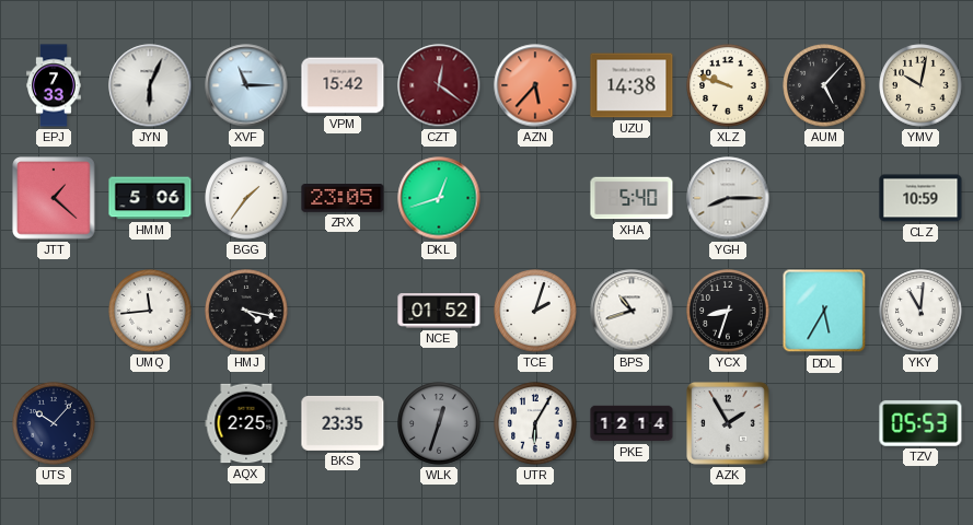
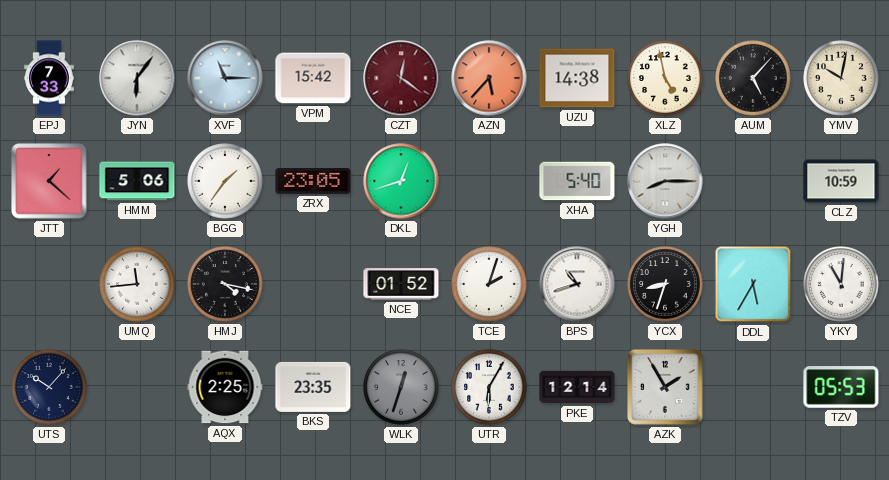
JYN: 6:04 -> 6:06
XLZ: 9:48 -> 4:58
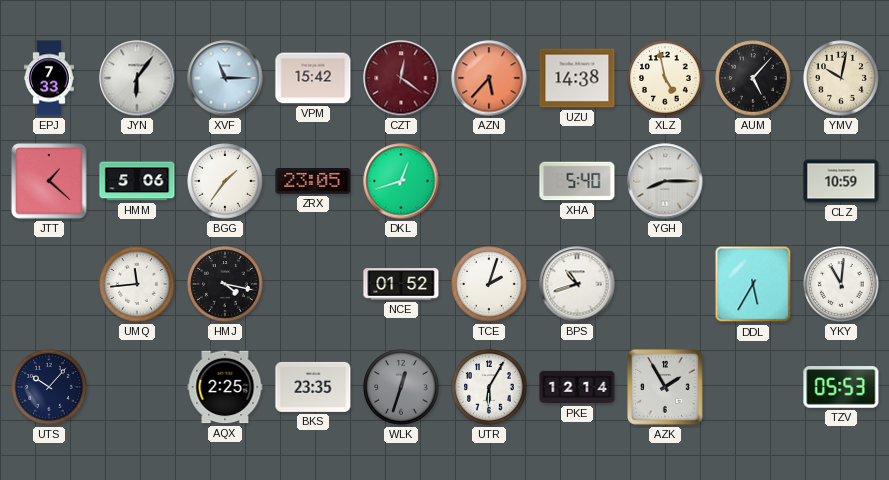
YCX: 8:33 -> none
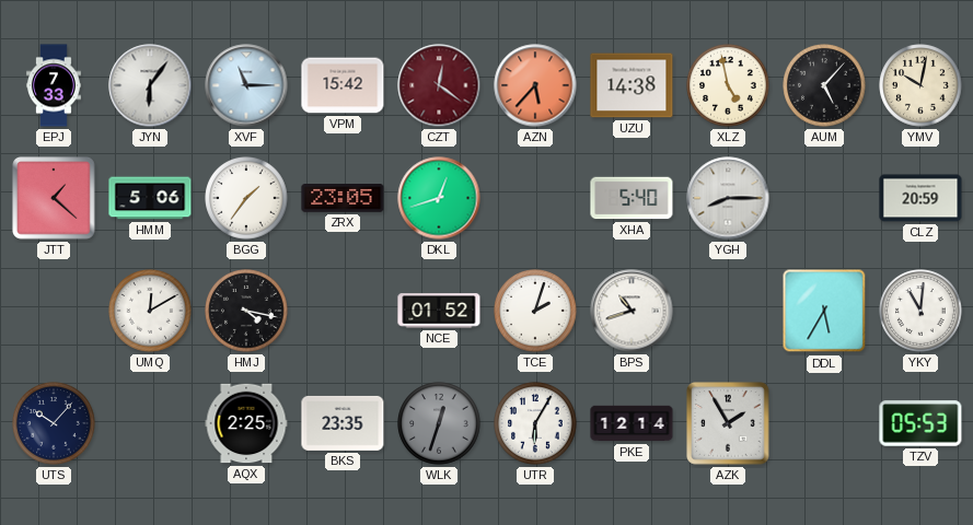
CLZ: 10:59 -> 20:59
UMQ: 11:44 -> 12:10
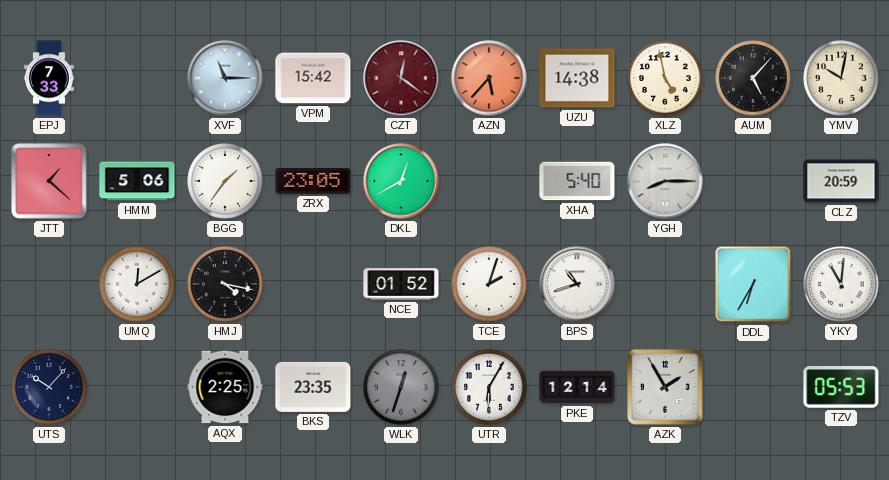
JYN: 6:06 -> none
DKL: 12:42 -> 12:40
DDL: 5:35 -> 6:35
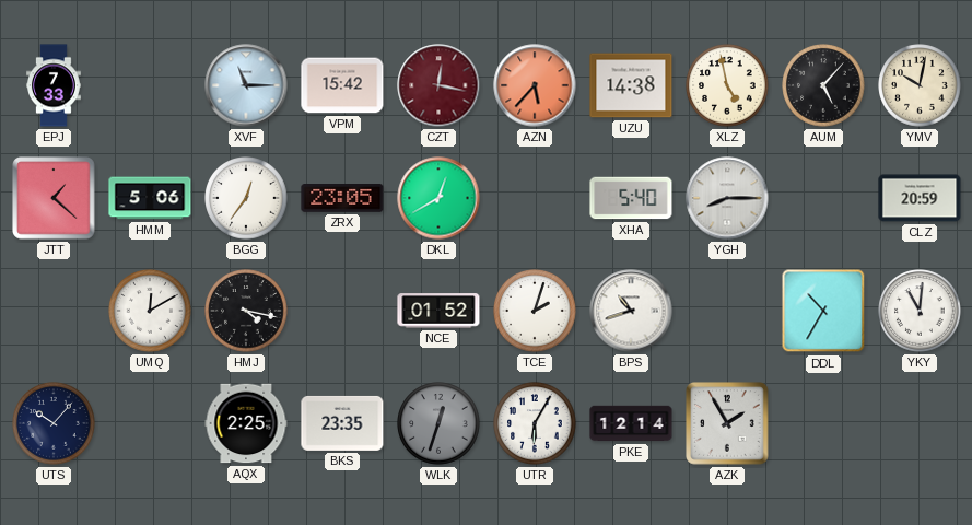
CZT: 12:21 -> 12:17
BGG: 1:36 -> 12:36
DDL: 6:35 -> 10:35
TZV: 05:53 -> none
